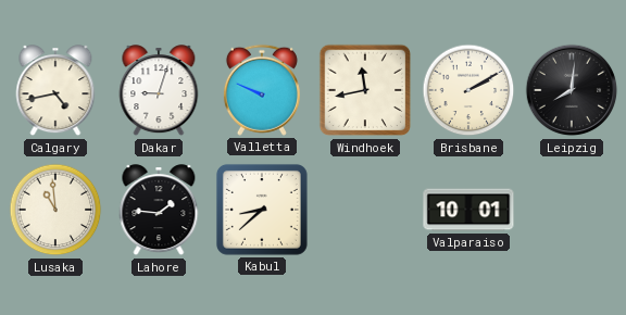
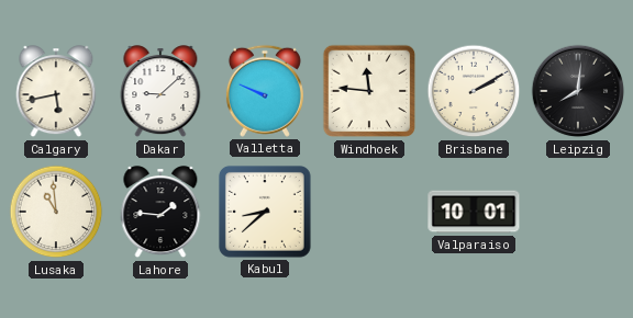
Calgary: 4:43 -> 5:43
Dakar: 9:03 -> 9:08
Windhoek: 11:43 -> 11:46
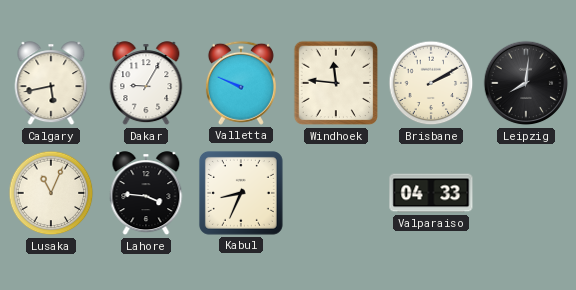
Dakar: 9:08 -> 9:05
Lusaka: 10:59 -> 11:04
Lahore: 1:46 -> 3:46
Kabul: 8:38 -> 8:34
Valparaiso: 10:01 -> 04:33
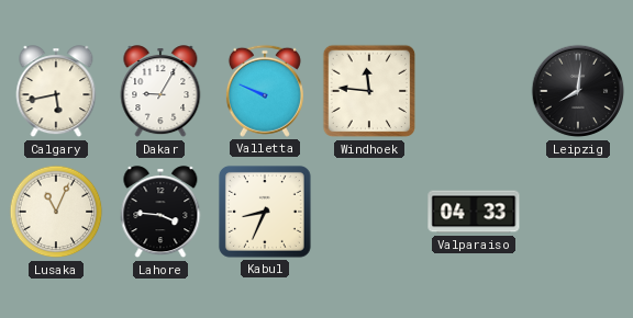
Brisbane: 2:10 -> none
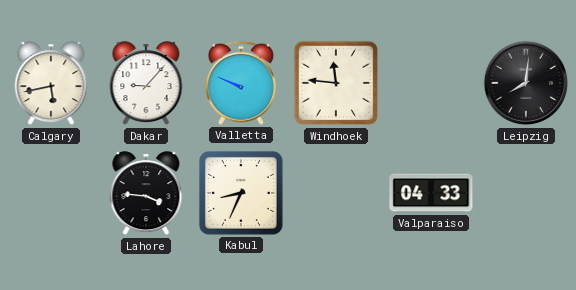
Dakar: 9:05 -> 9:07
Lusaka: 11:04 -> none
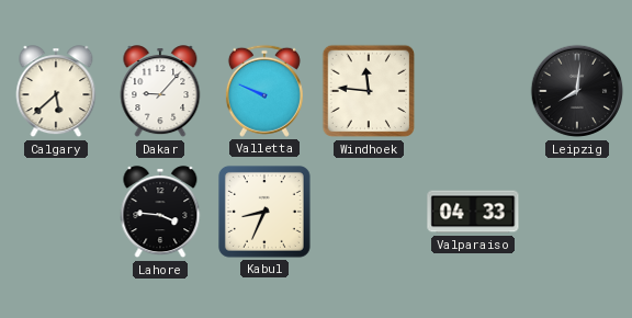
Calgary: 5:43 -> 5:38
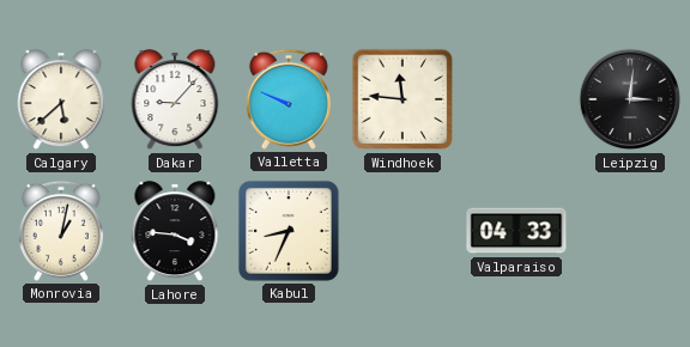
Leipzig: 8:01 -> 3:01
Monrovia: none -> 1:02
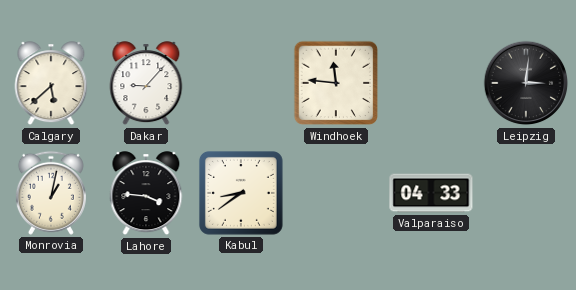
Valletta: 9:49 -> none
Kabul: 8:34 -> 8:39
